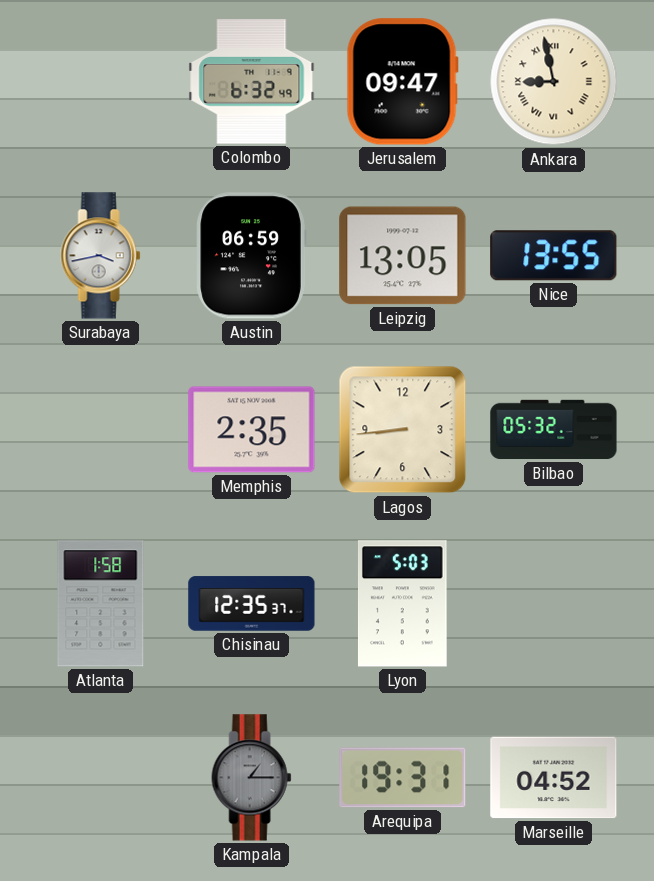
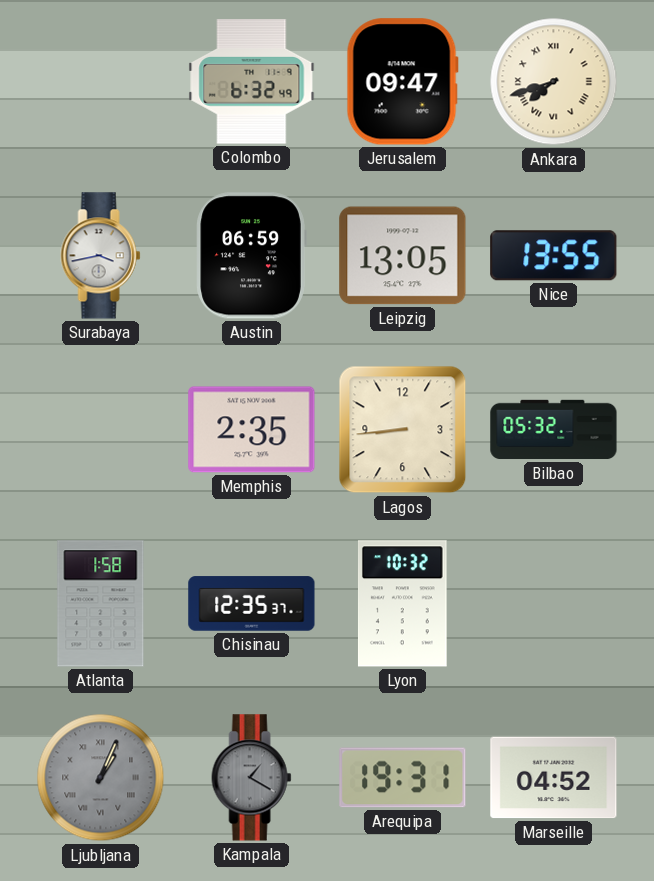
Ankara: 8:58 -> 7:42
Lyon: 5:03 -> 10:32
Ljubljana: none -> 1:04
Kampala: 1:15 -> 1:20
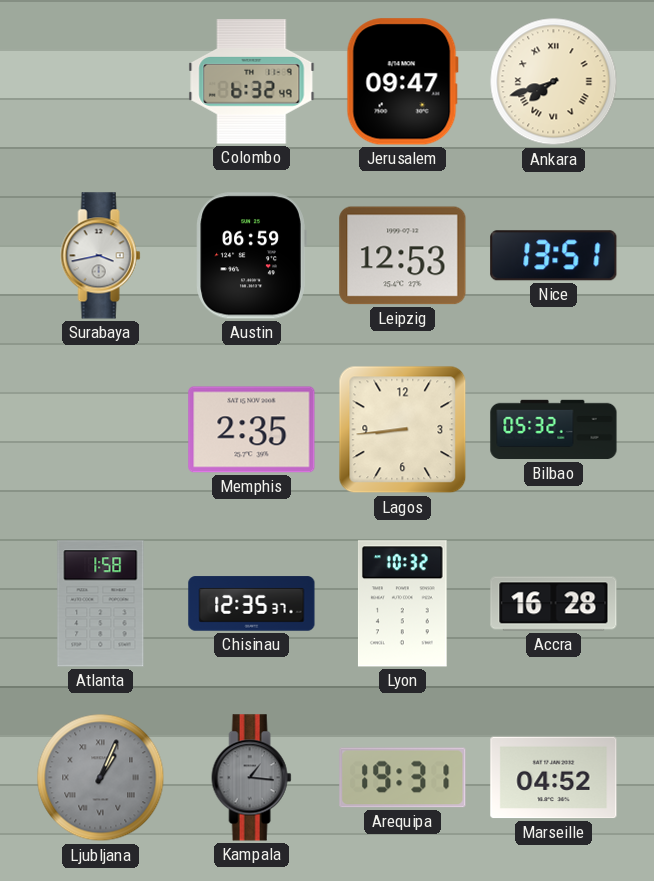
Leipzig: 13:05 -> 12:53
Nice: 13:55 -> 13:51
Accra: none -> 16:28
Kampala: 1:20 -> 1:16
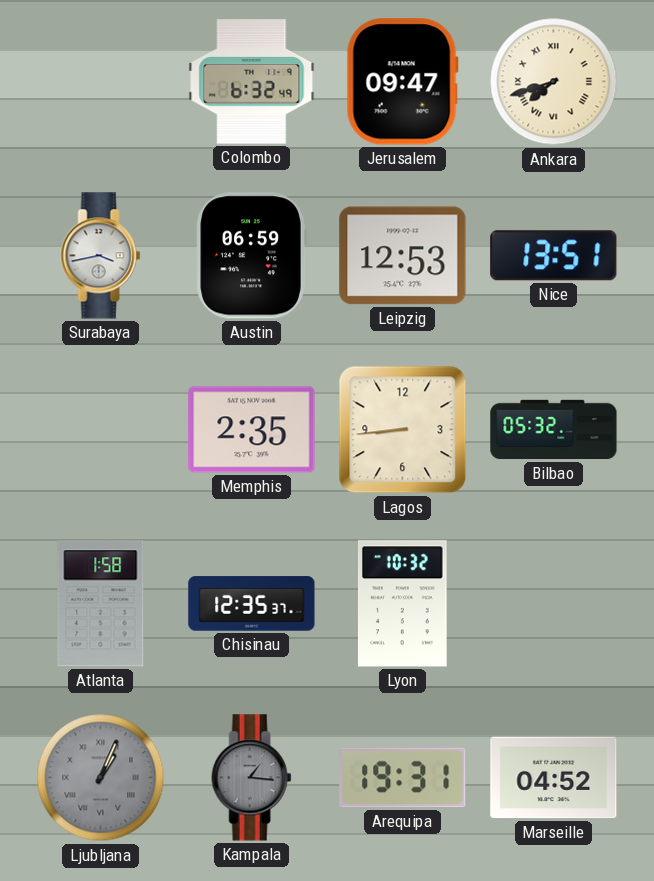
Accra: 16:28 -> none
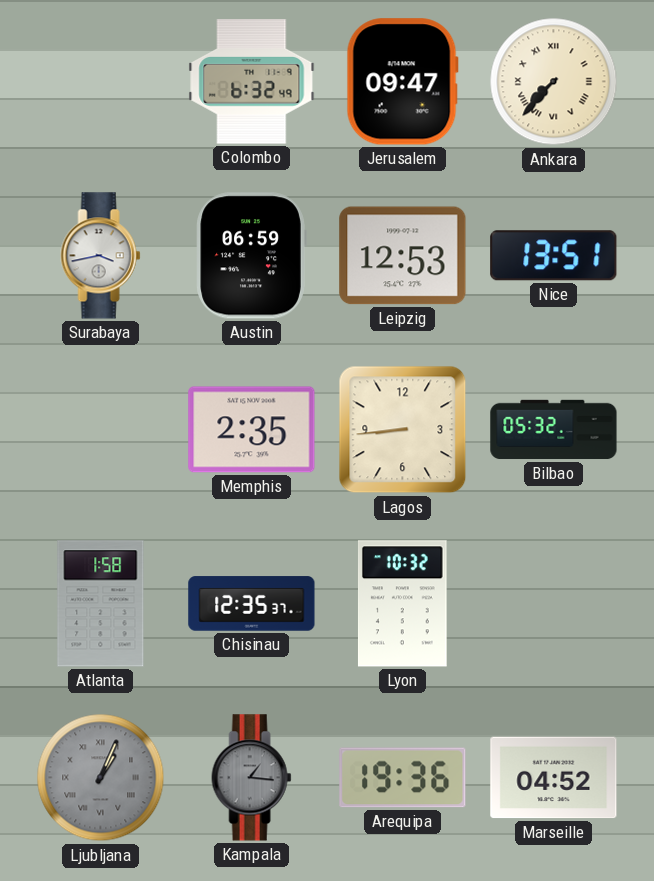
Ankara: 7:42 -> 7:37
Arequipa: 19:31 -> 19:36
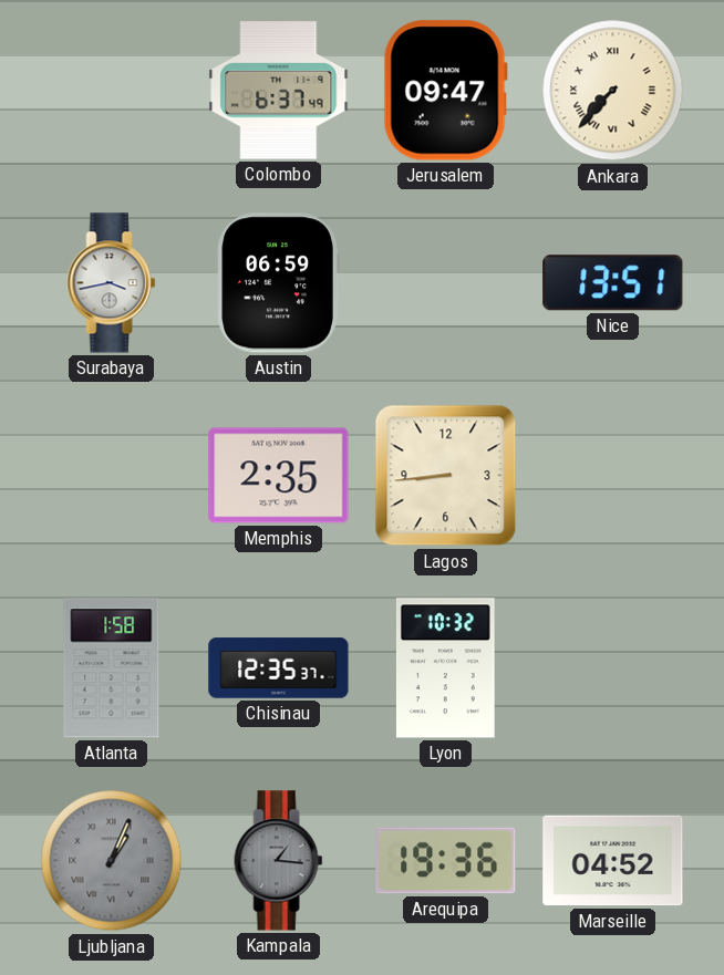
Colombo: 6:32 -> 6:37
Leipzig: 12:53 -> none
Bilbao: 05:32 -> none
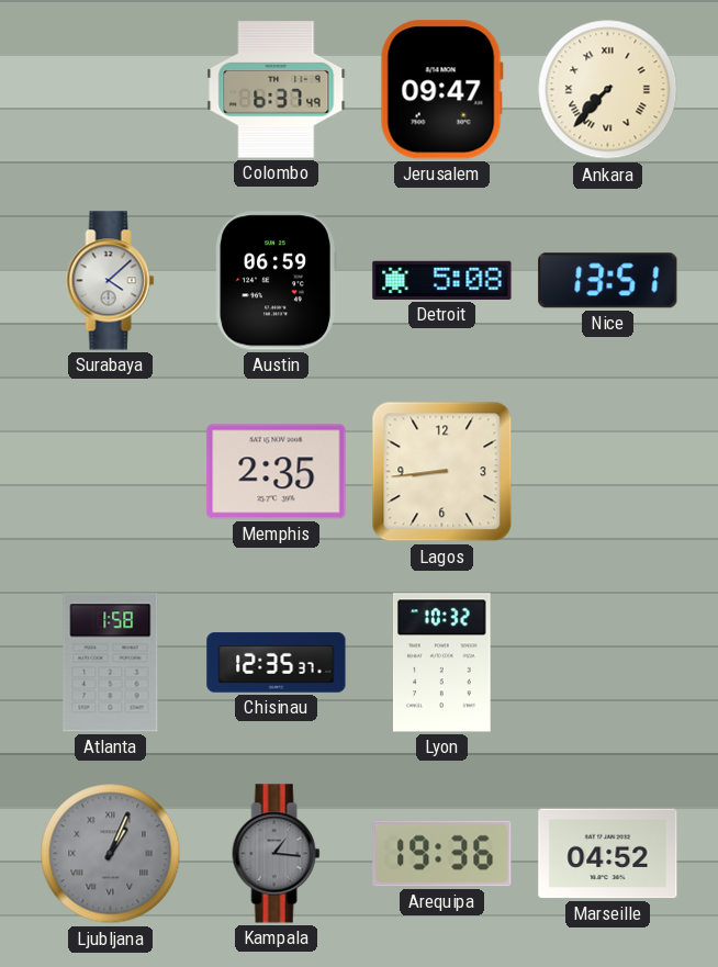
Surabaya: 3:43 -> 4:08
Detroit: none -> 5:08
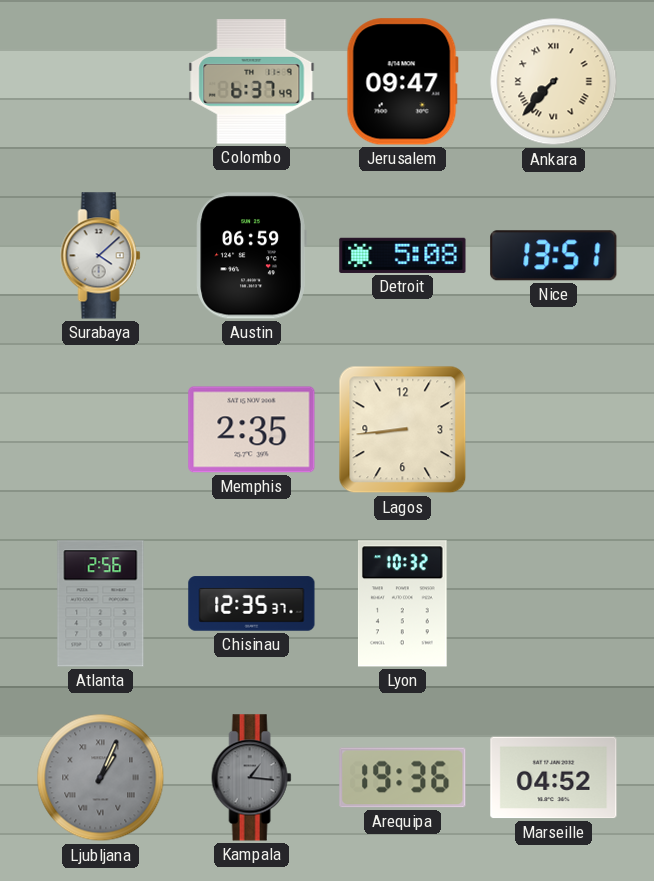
Atlanta: 1:58 -> 2:56
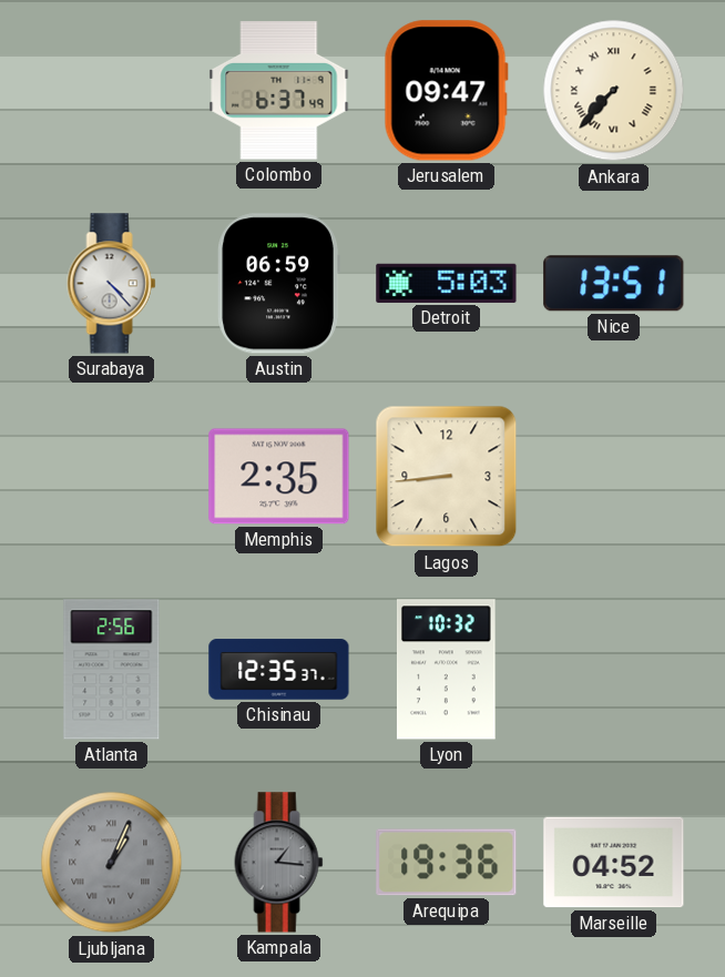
Surabaya: 4:08 -> 4:23
Detroit: 5:08 -> 5:03
